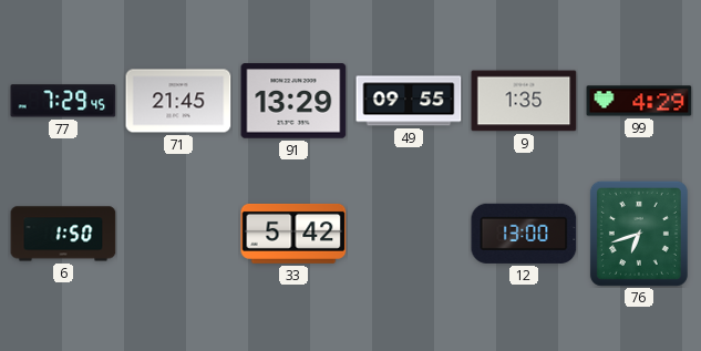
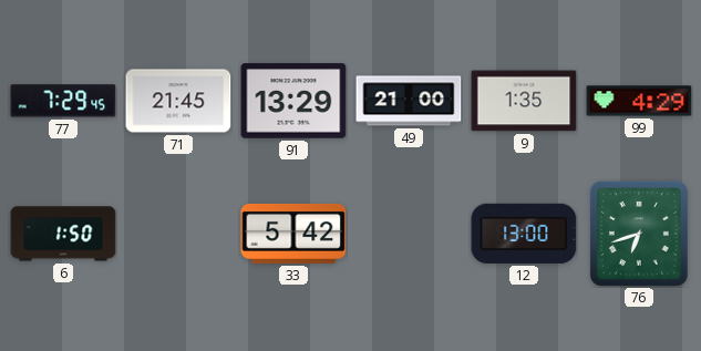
49: 09:55 -> 21:00
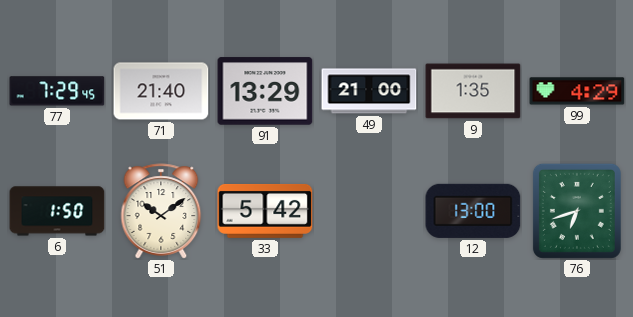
71: 21:45 -> 21:40
51: none -> 10:09
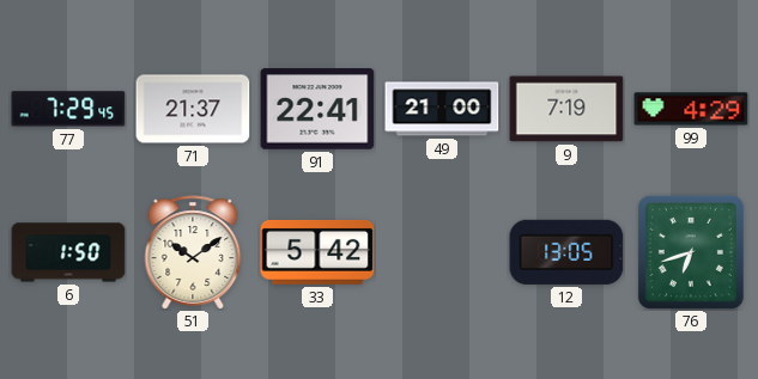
71: 21:40 -> 21:37
91: 13:29 -> 22:41
9: 1:35 -> 7:19
12: 13:00 -> 13:05
